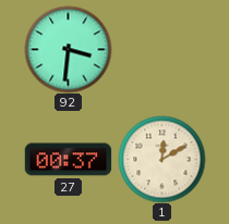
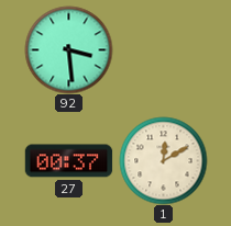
92: 3:31 -> 3:29
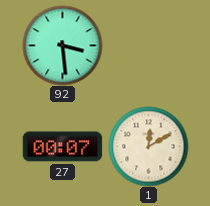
27: 00:37 -> 00:07
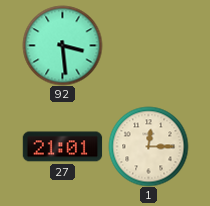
27: 00:07 -> 21:01
1: 12:10 -> 12:15
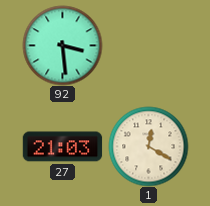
27: 21:01 -> 21:03
1: 12:15 -> 12:20
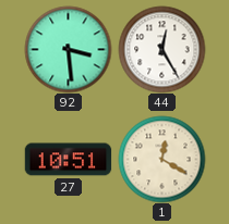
44: none -> 12:25
27: 21:03 -> 10:51
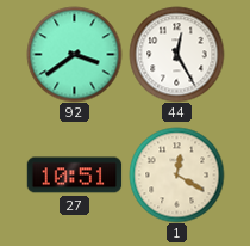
92: 3:29 -> 3:39
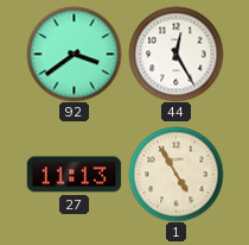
27: 10:51 -> 11:13
1: 12:20 -> 4:55
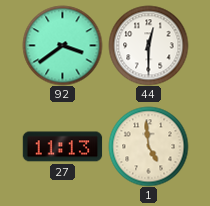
44: 12:25 -> 12:30
1: 4:55 -> 4:59
